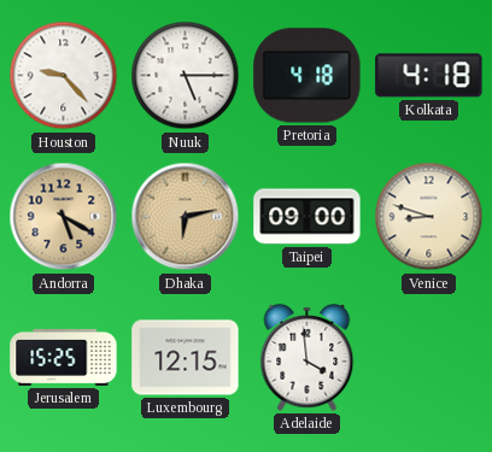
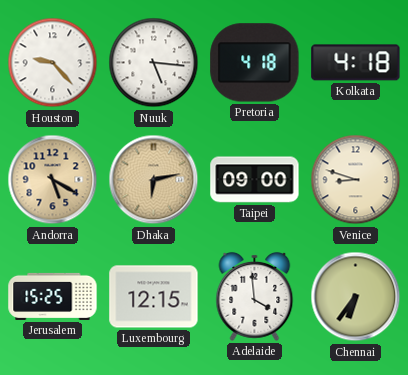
Nuuk: 5:15 -> 5:16
Chennai: none -> 6:36
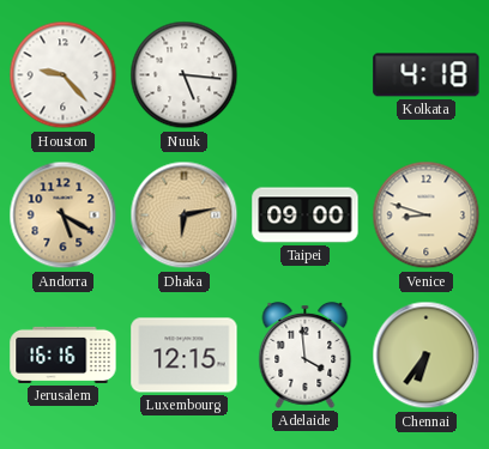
Pretoria: 4:18 -> none
Jerusalem: 15:25 -> 16:16
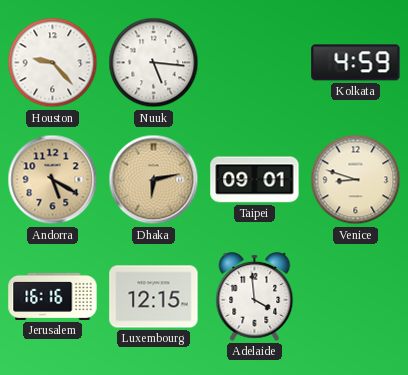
Kolkata: 4:18 -> 4:59
Taipei: 09:00 -> 09:01
Chennai: 6:36 -> none
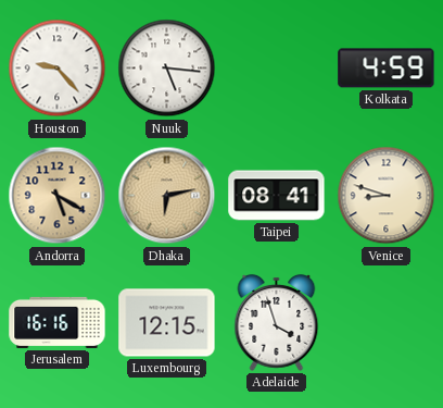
Taipei: 09:01 -> 08:41
Adelaide: 3:59 -> 3:57
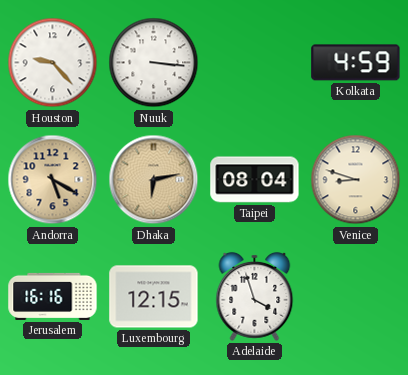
Nuuk: 5:16 -> 3:16
Taipei: 08:41 -> 08:04
